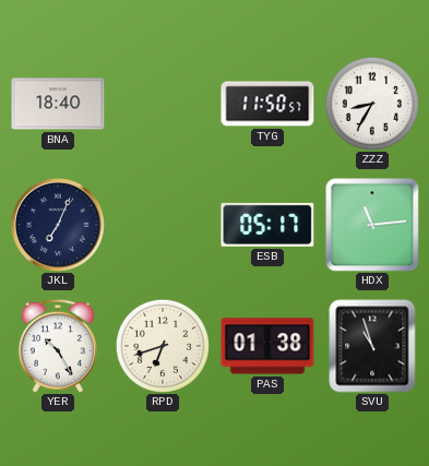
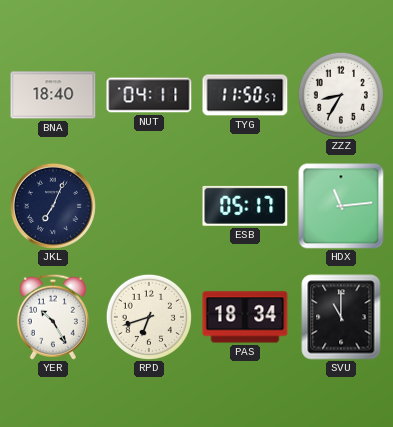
NUT: none -> 04:11
PAS: 01:38 -> 18:34
SVU: 10:57 -> 11:00
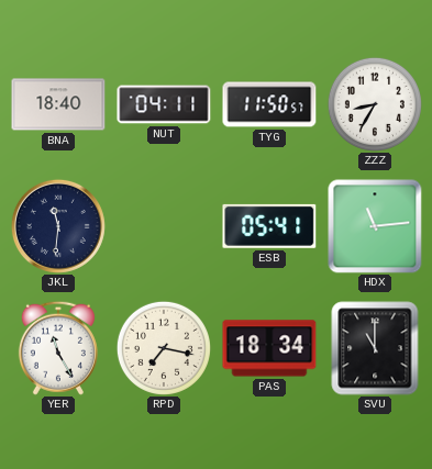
JKL: 7:04 -> 11:31
ESB: 05:17 -> 05:41
YER: 10:25 -> 11:25
RPD: 6:42 -> 7:17
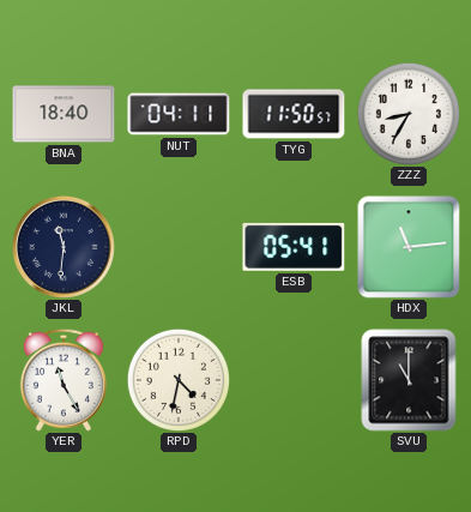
RPD: 7:17 -> 4:32
PAS: 18:34 -> none
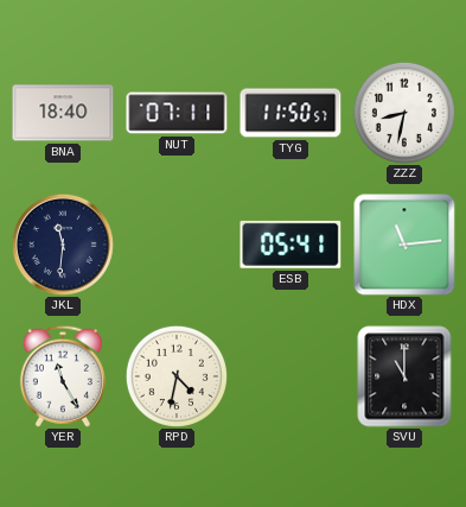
NUT: 04:11 -> 07:11
ZZZ: 8:35 -> 8:32
